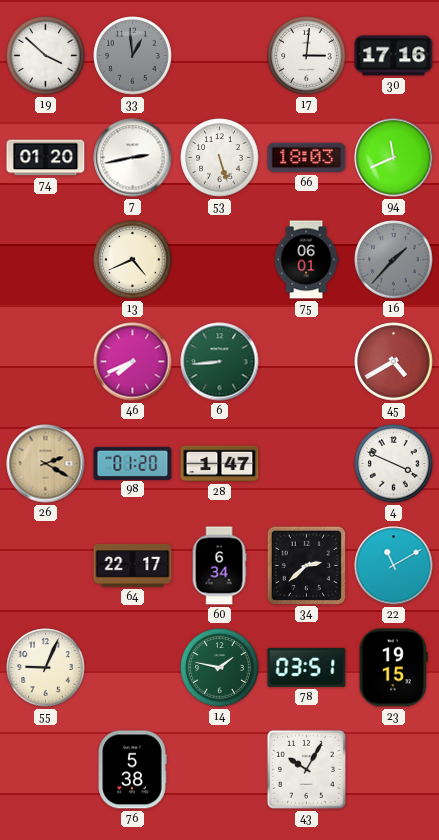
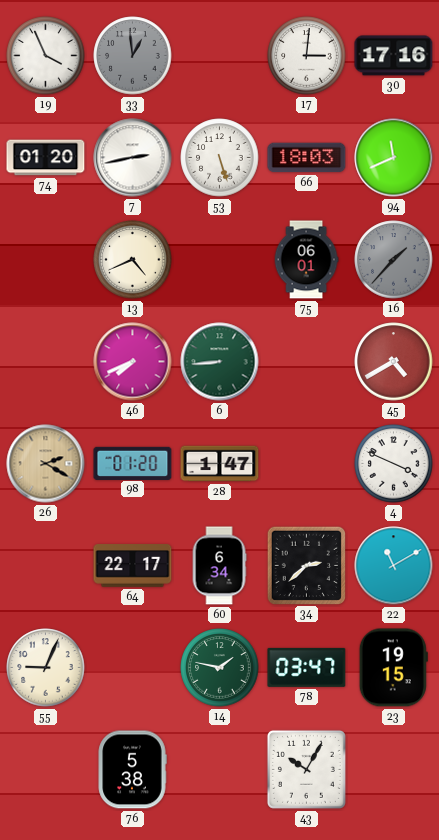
19: 3:52 -> 3:56
78: 03:51 -> 03:47
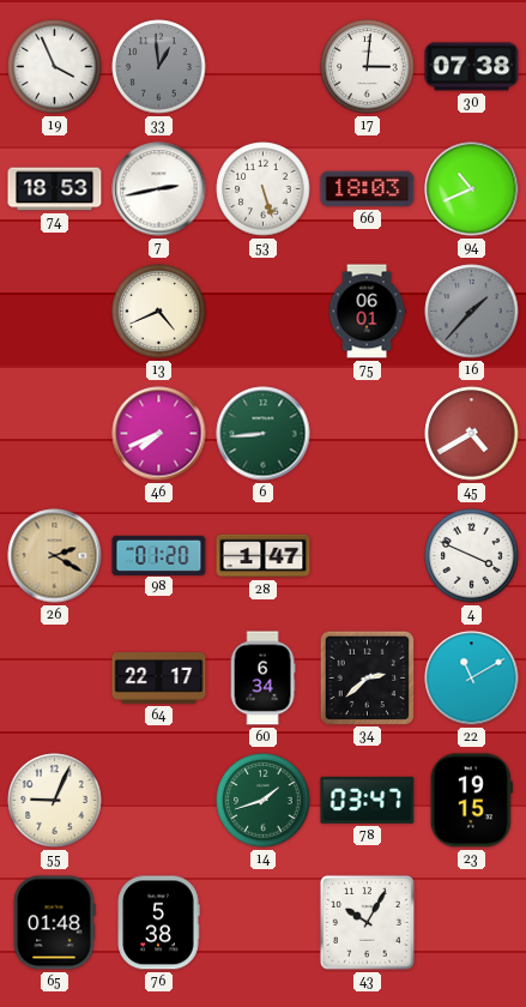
30: 17:16 -> 07:38
74: 01:20 -> 18:53
94: 11:41 -> 10:41
14: 1:47 -> 1:42
65: none -> 01:48
